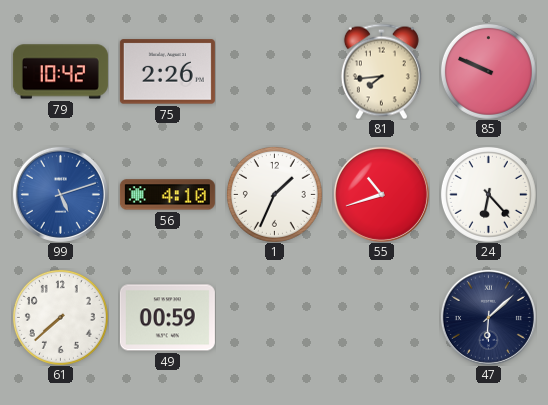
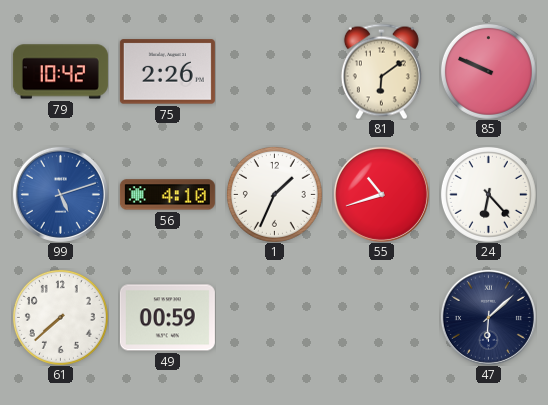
81: 7:44 -> 6:09
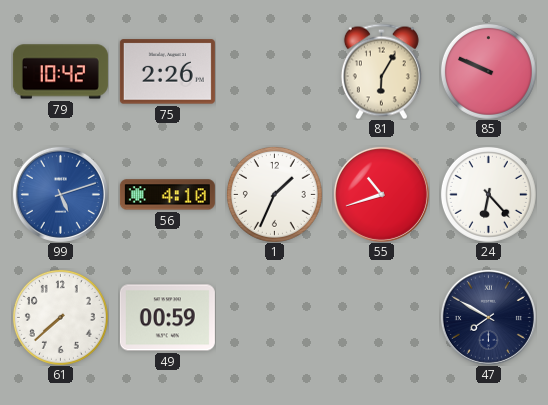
81: 6:09 -> 6:05
47: 6:08 -> 7:50
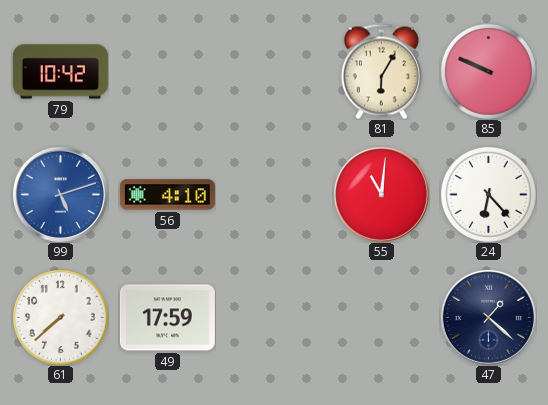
75: 2:26 -> none
1: 1:34 -> none
55: 10:42 -> 11:01
49: 00:59 -> 17:59
47: 7:50 -> 1:22
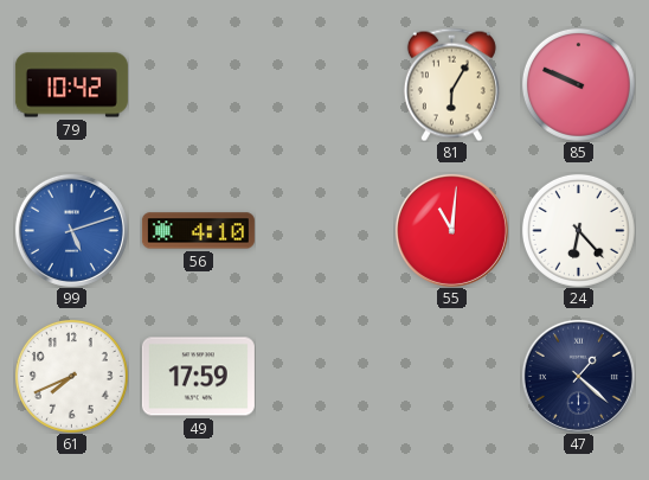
61: 7:38 -> 7:41
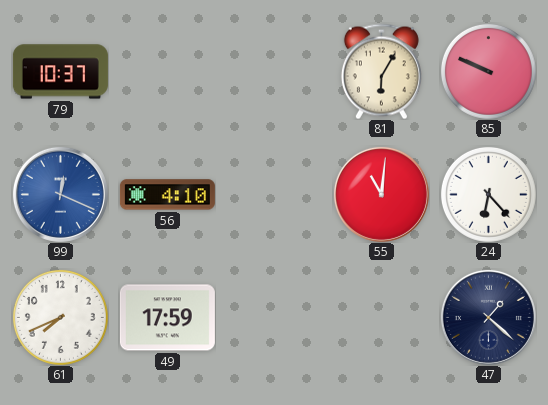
79: 10:42 -> 10:37
99: 5:12 -> 12:19
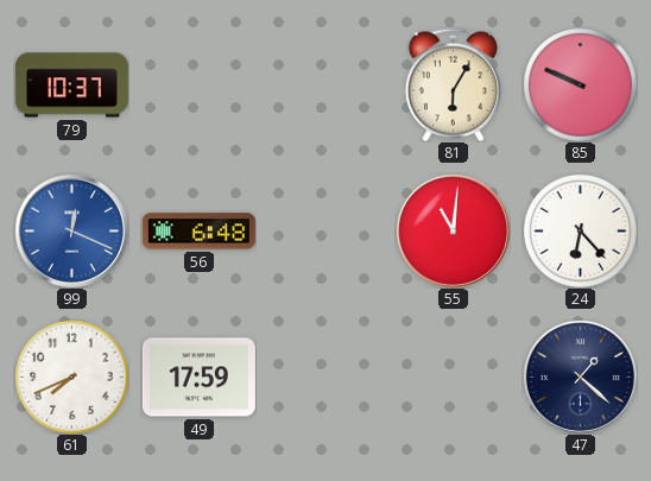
56: 4:10 -> 6:48
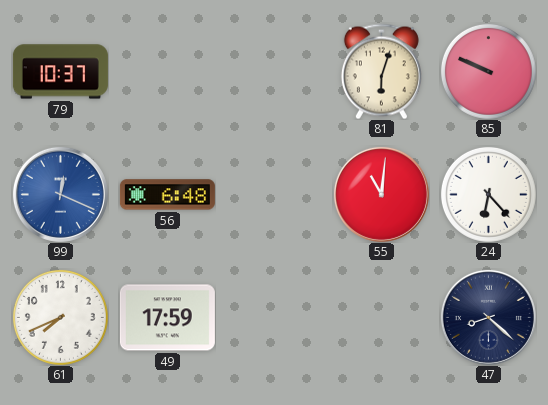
81: 6:05 -> 6:03
47: 1:22 -> 8:22
